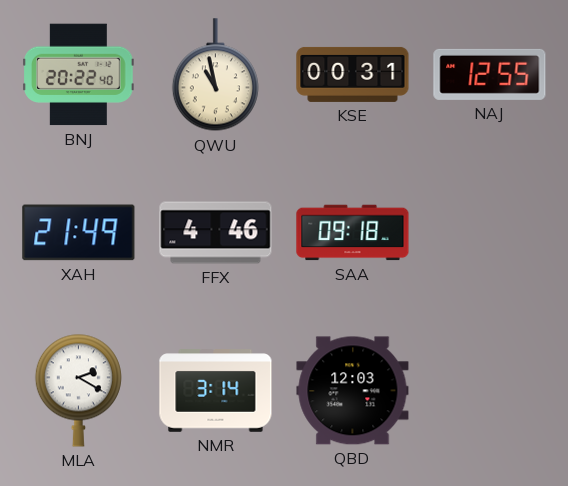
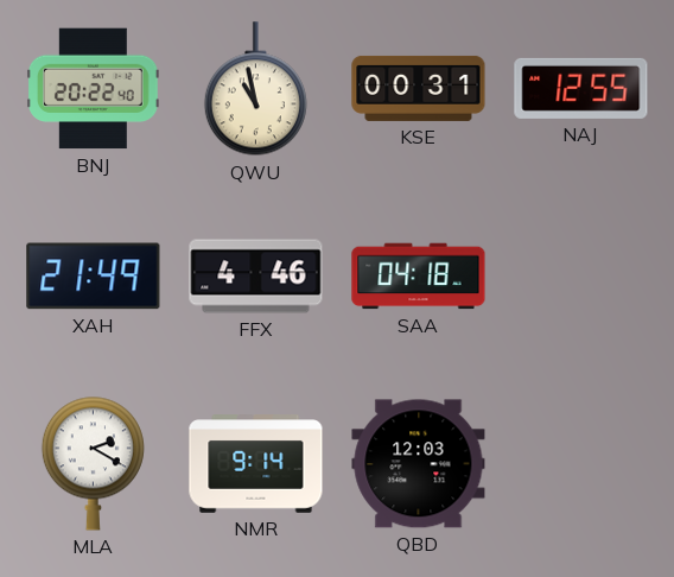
SAA: 09:18 -> 04:18
NMR: 3:14 -> 9:14
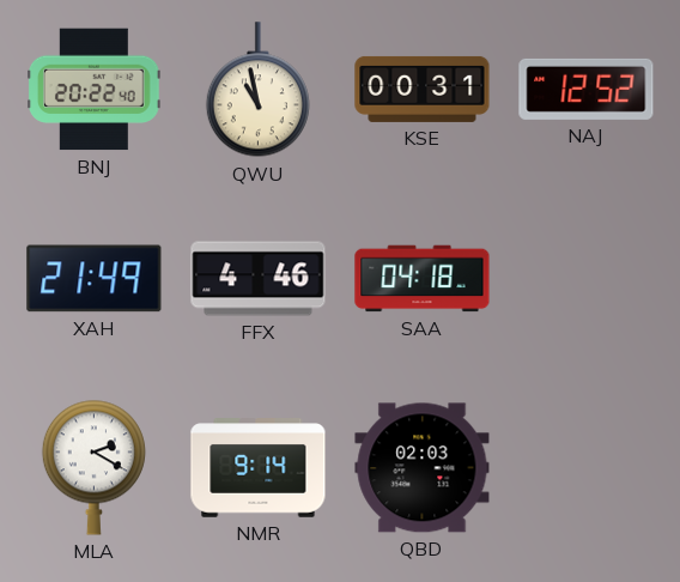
NAJ: 12:55 -> 12:52
QBD: 12:03 -> 02:03
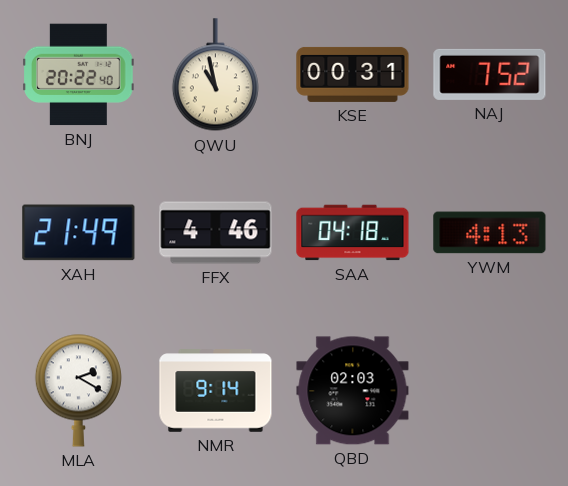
NAJ: 12:52 -> 7:52
YWM: none -> 4:13
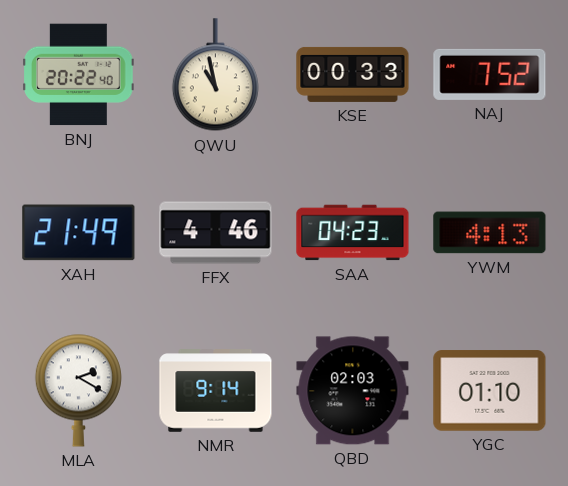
KSE: 00:31 -> 00:33
SAA: 04:18 -> 04:23
YGC: none -> 01:10
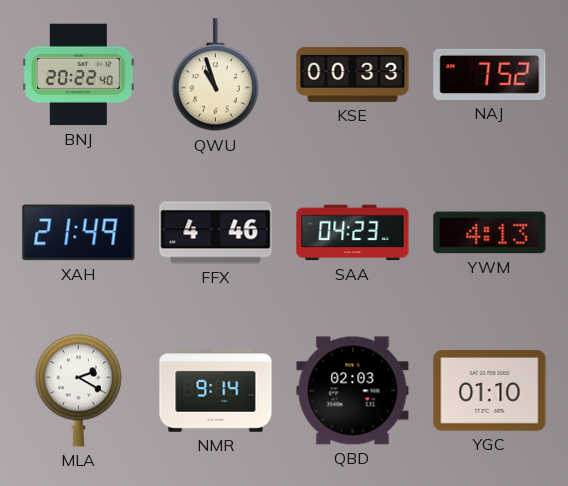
QWU: 10:58 -> 10:57
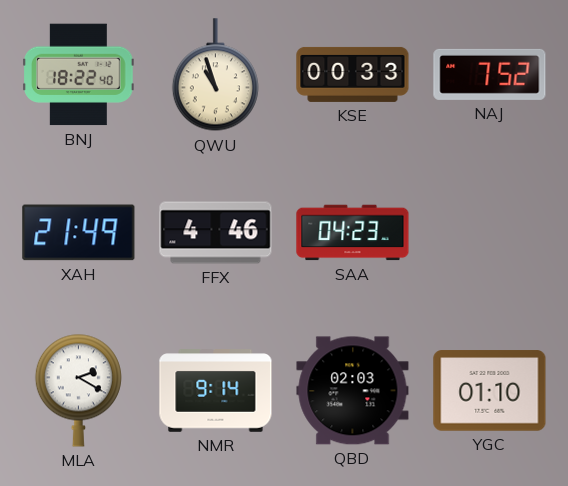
BNJ: 20:22 -> 18:22
YWM: 4:13 -> none
